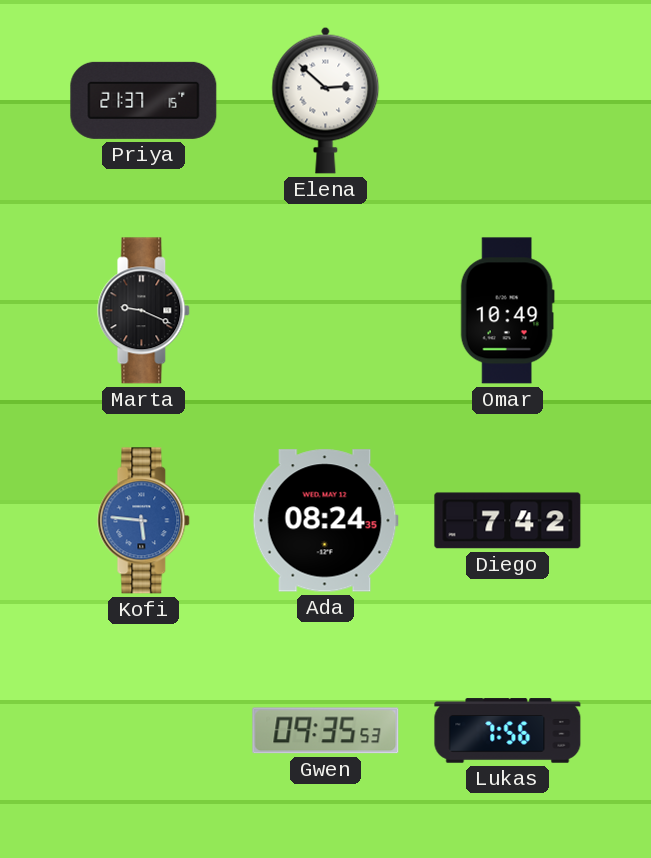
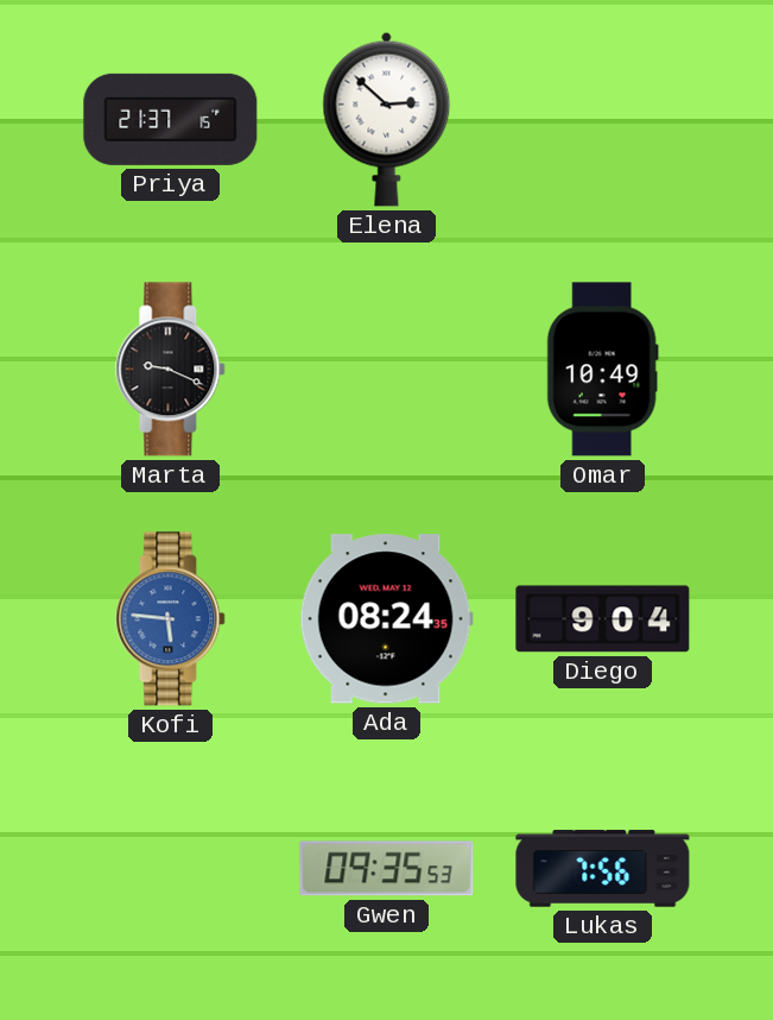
Diego: 7:42 -> 9:04
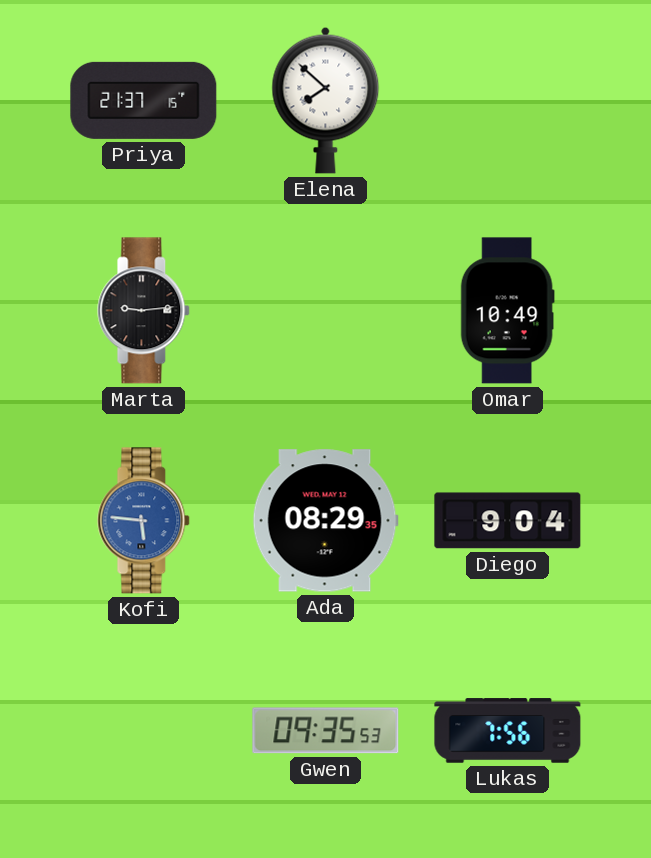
Elena: 2:52 -> 7:52
Marta: 9:19 -> 9:14
Ada: 08:24 -> 08:29
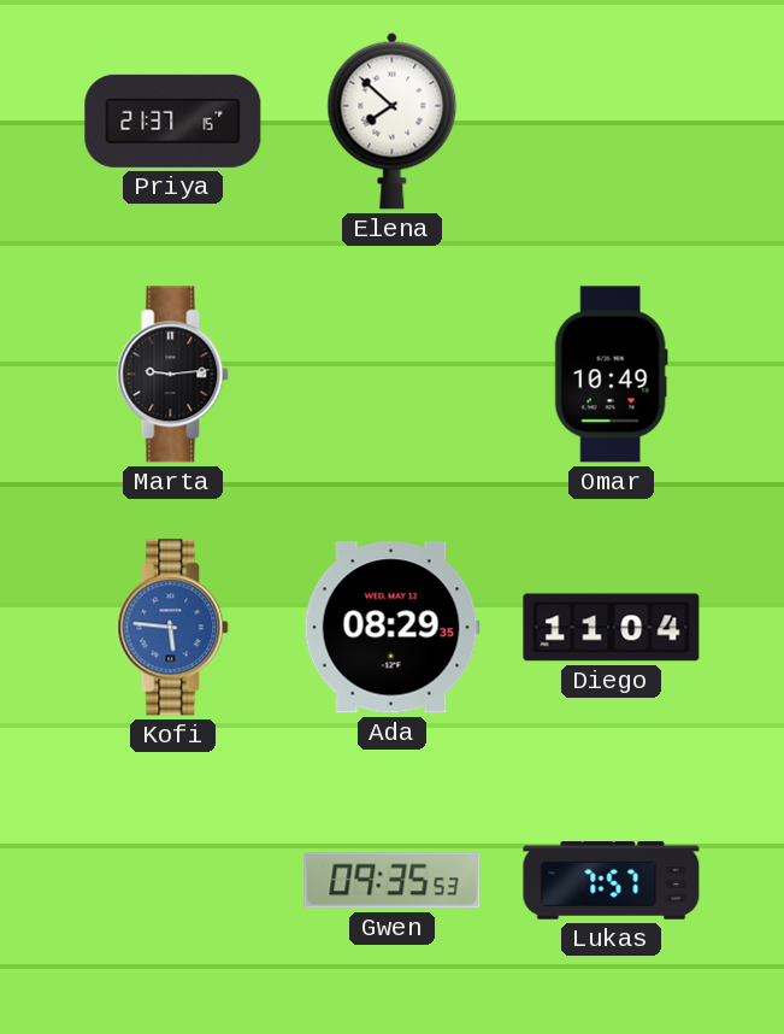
Diego: 9:04 -> 11:04
Lukas: 7:56 -> 7:57
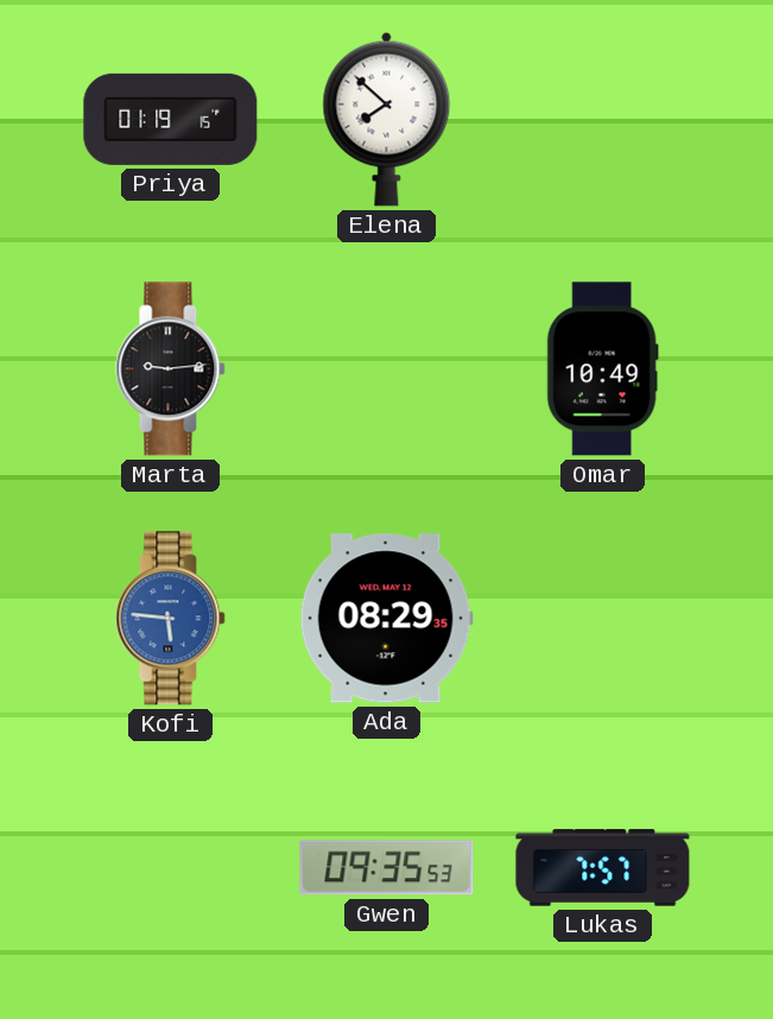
Priya: 21:37 -> 01:19
Diego: 11:04 -> none
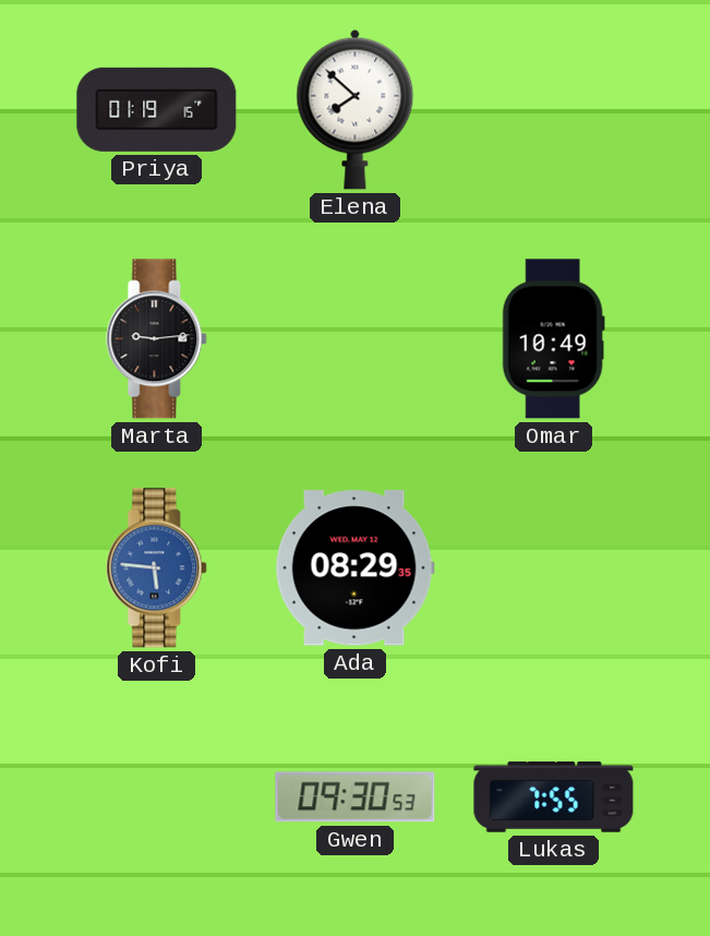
Gwen: 09:35 -> 09:30
Lukas: 7:57 -> 7:55
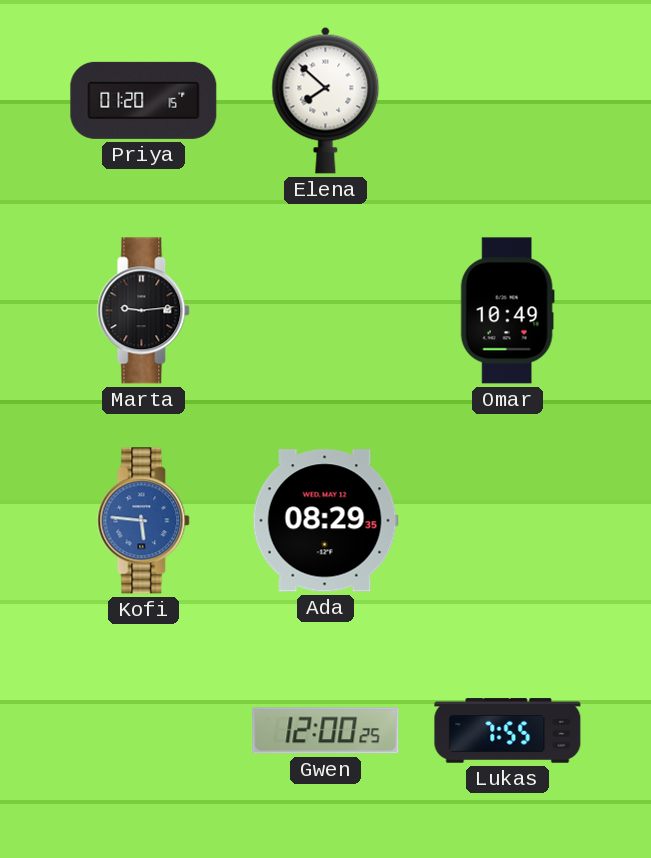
Priya: 01:19 -> 01:20
Gwen: 09:30 -> 12:00
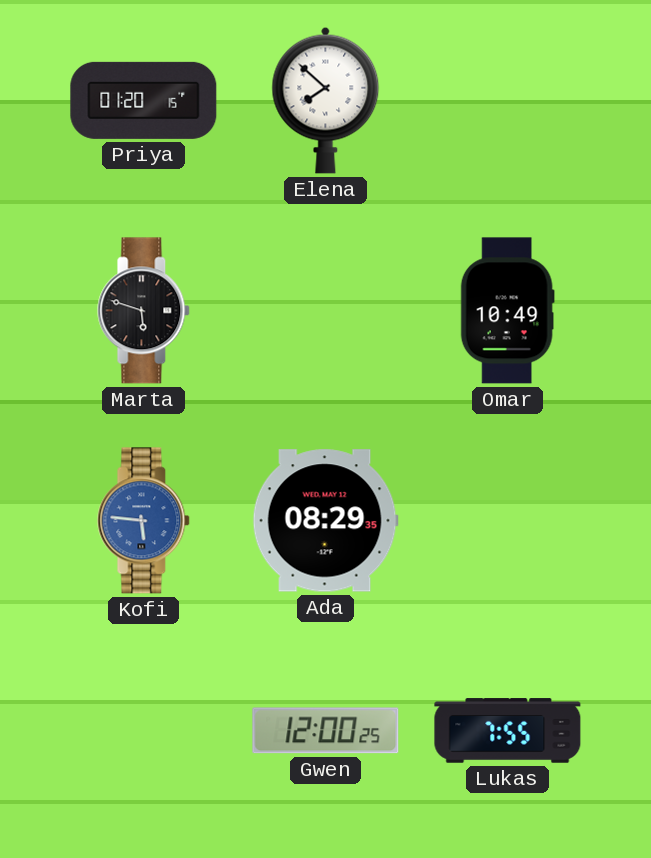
Marta: 9:14 -> 5:48
